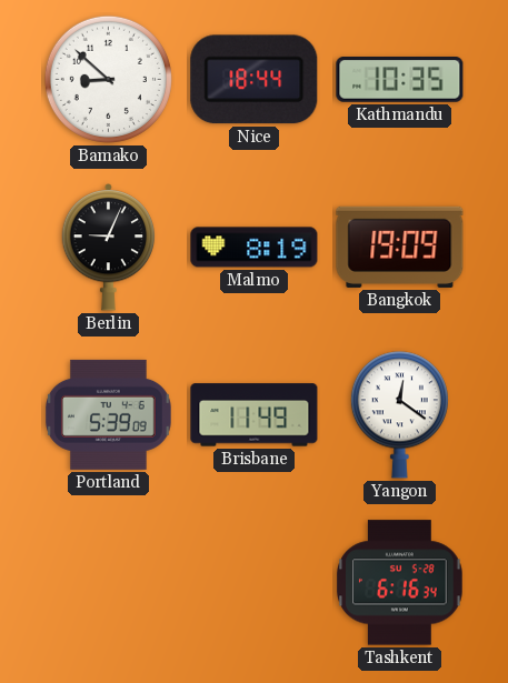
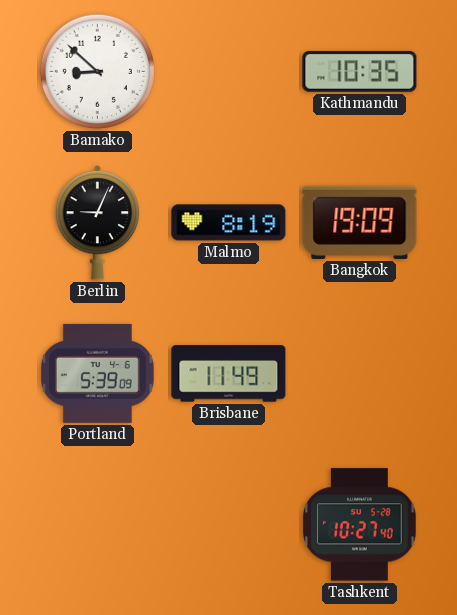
Nice: 18:44 -> none
Yangon: 12:21 -> none
Tashkent: 6:16 -> 10:27
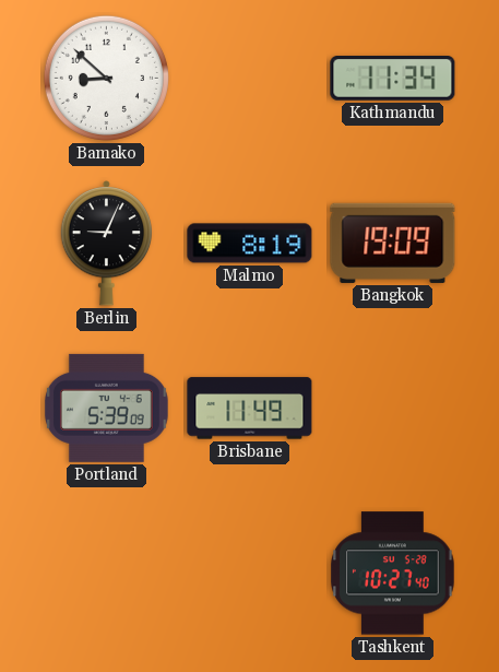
Kathmandu: 10:35 -> 11:34
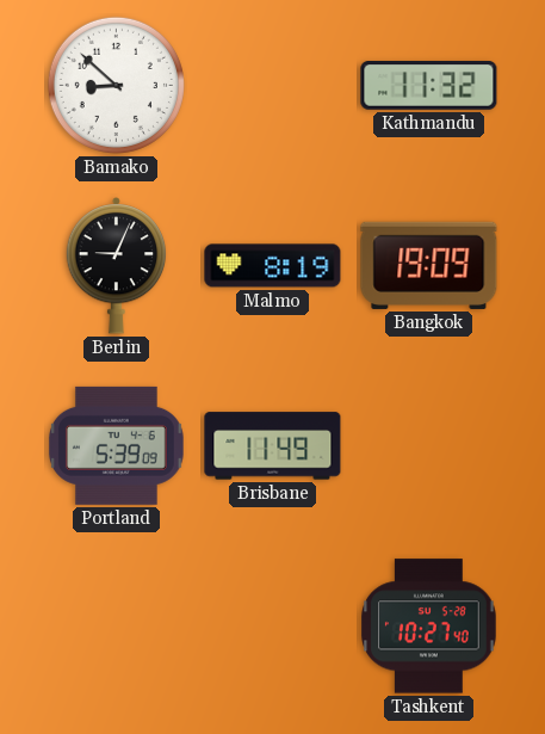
Kathmandu: 11:34 -> 11:32
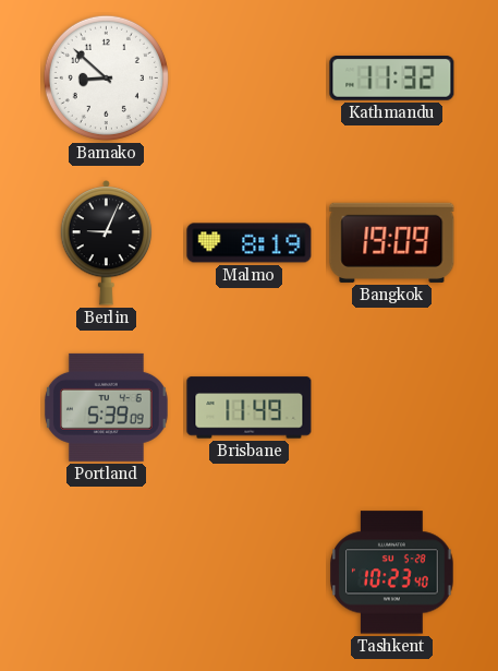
Tashkent: 10:27 -> 10:23
